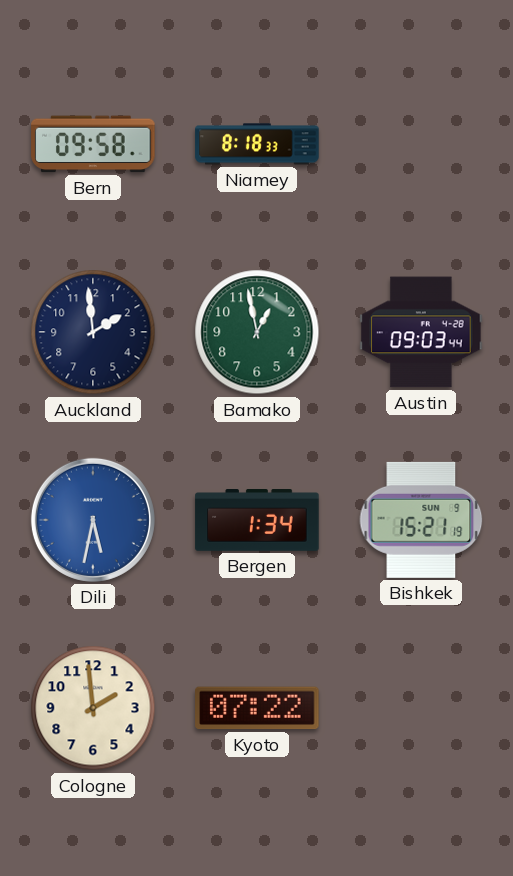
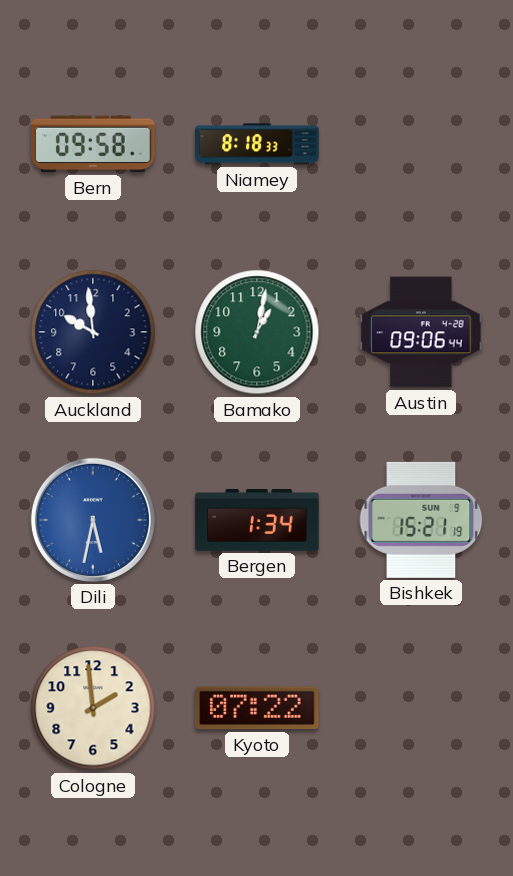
Auckland: 1:59 -> 9:59
Bamako: 12:58 -> 1:02
Austin: 09:03 -> 09:06
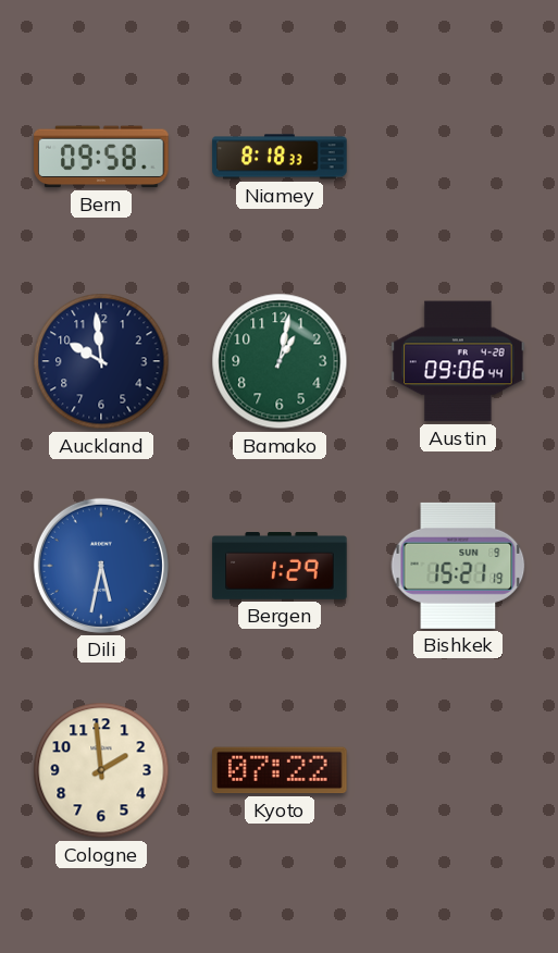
Bergen: 1:34 -> 1:29
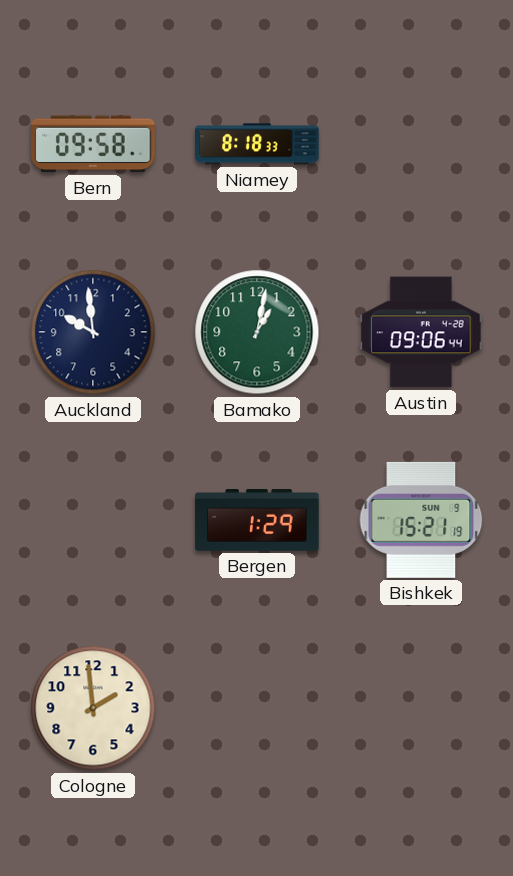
Dili: 5:32 -> none
Kyoto: 07:22 -> none
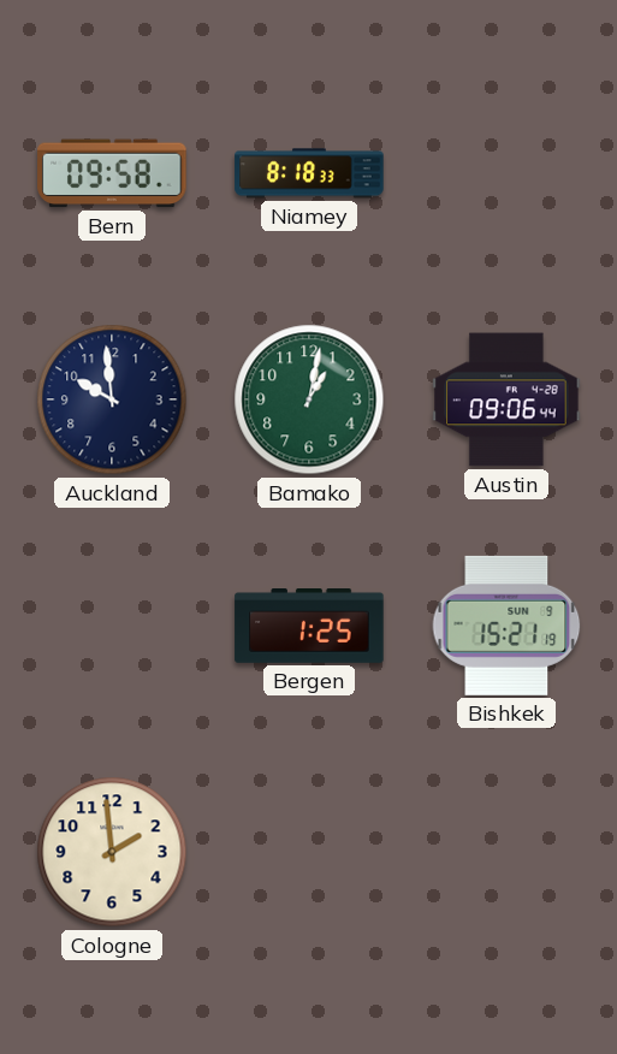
Bergen: 1:29 -> 1:25
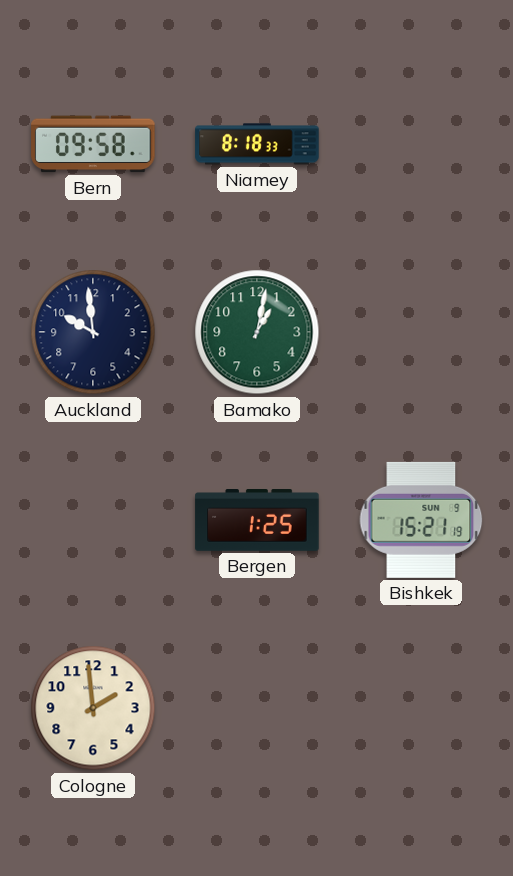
Austin: 09:06 -> none
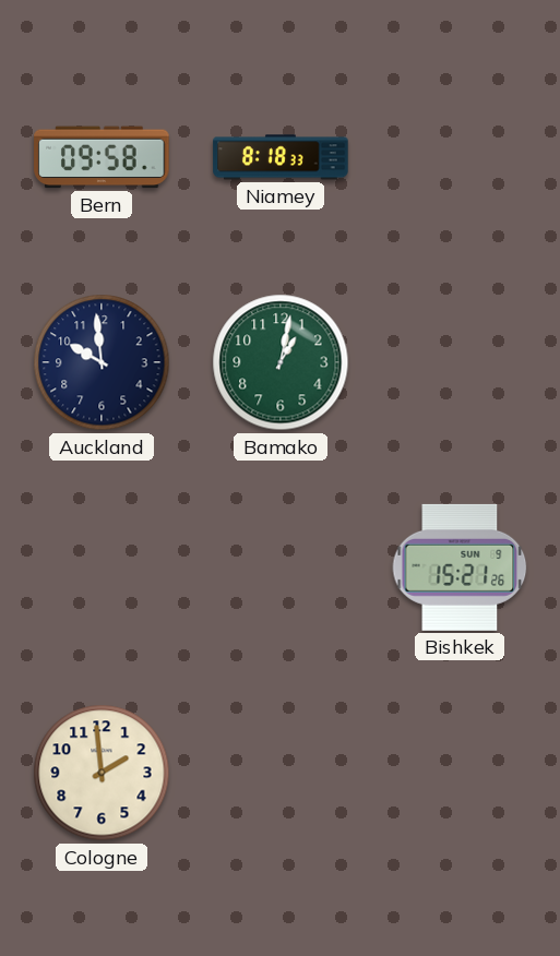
Bergen: 1:25 -> none
Bishkek: 15:21:19 -> 15:21:26
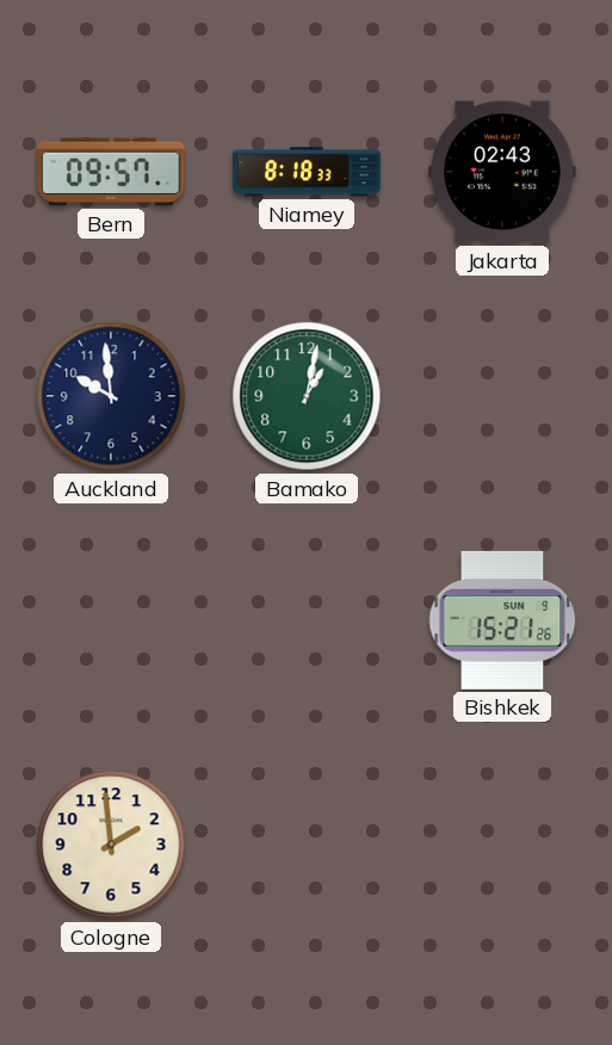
Bern: 09:58 -> 09:57
Jakarta: none -> 02:43
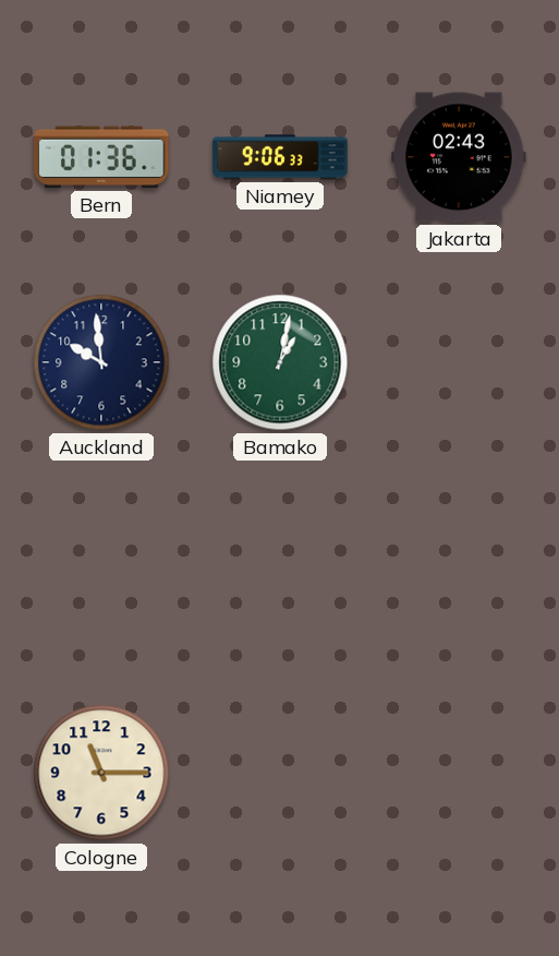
Bern: 09:57 -> 01:36
Niamey: 8:18 -> 9:06
Bishkek: 15:21 -> none
Cologne: 1:59 -> 11:15
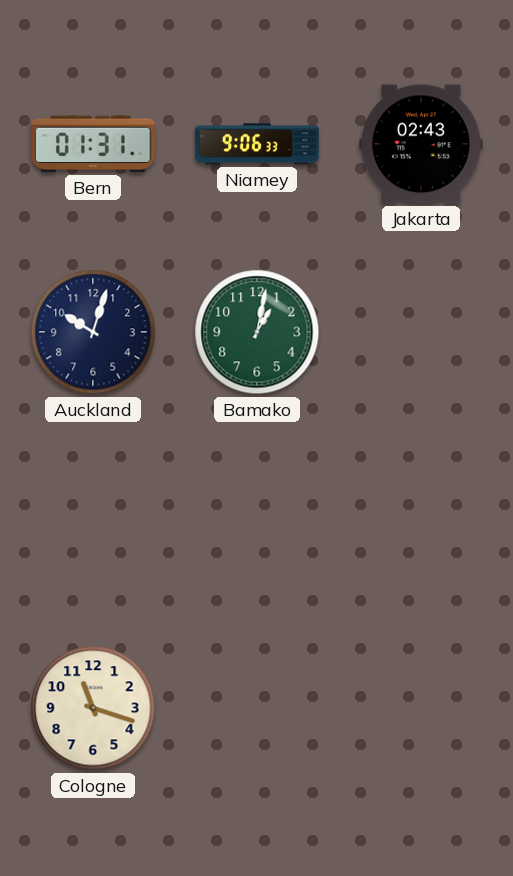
Bern: 01:36 -> 01:31
Auckland: 9:59 -> 10:03
Cologne: 11:15 -> 11:18
